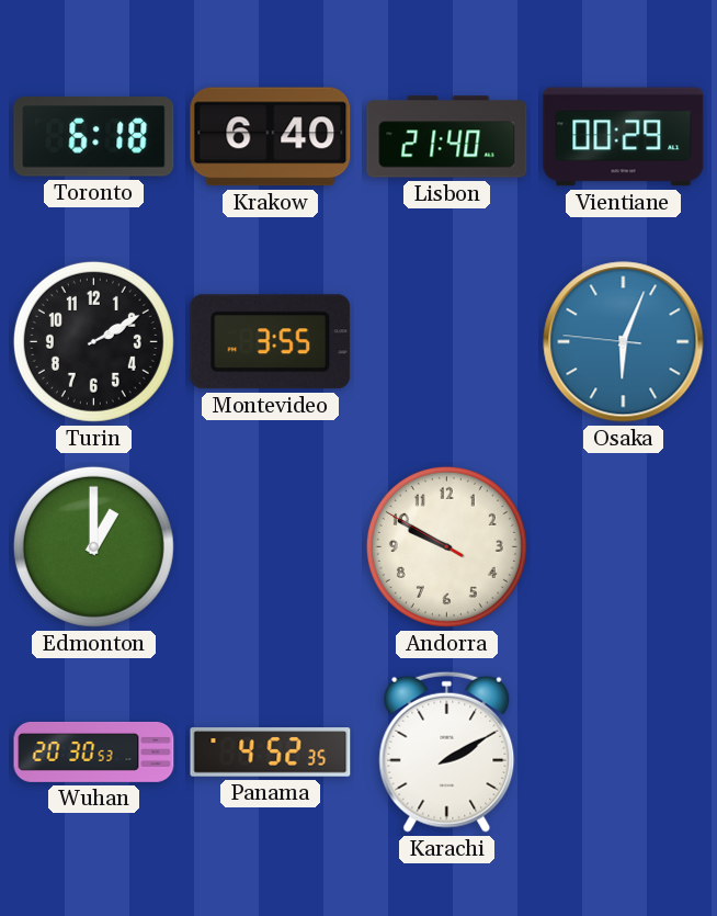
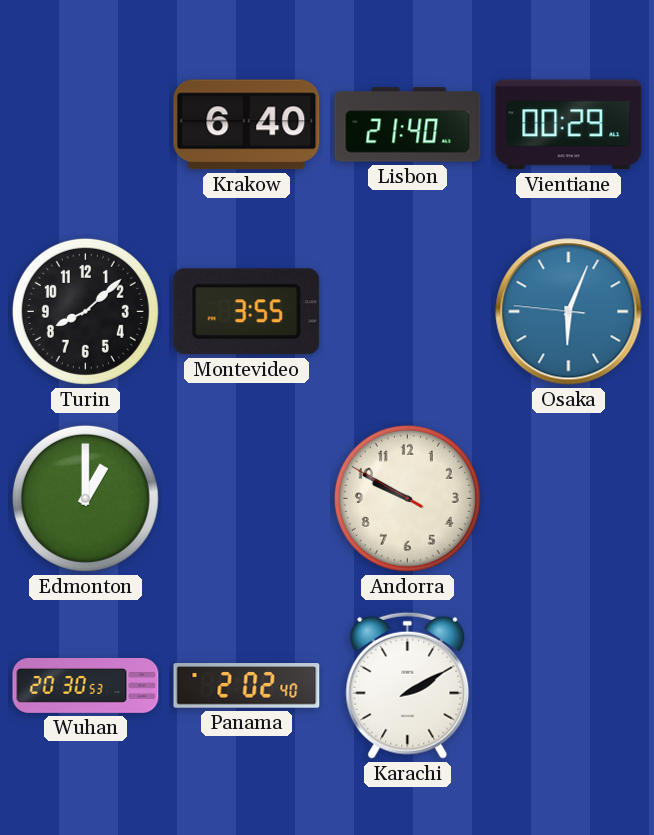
Toronto: 6:18 -> none
Turin: 2:10 -> 8:08
Panama: 4:52 -> 2:02
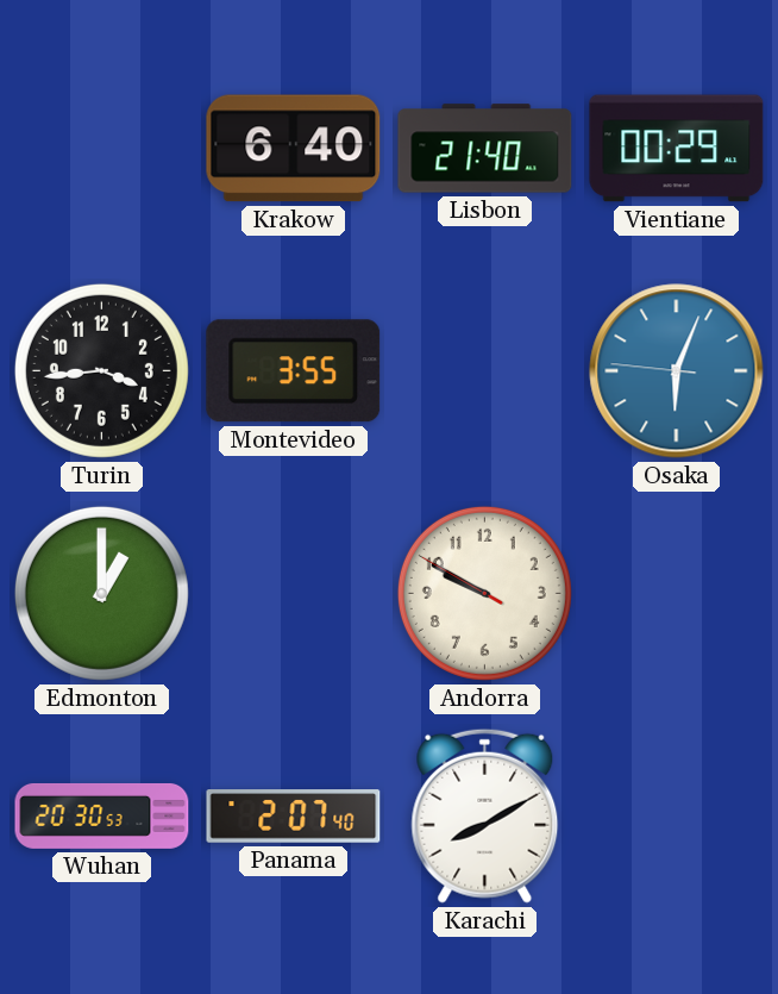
Turin: 8:08 -> 3:44
Panama: 2:02 -> 2:07
Karachi: 2:10 -> 8:10
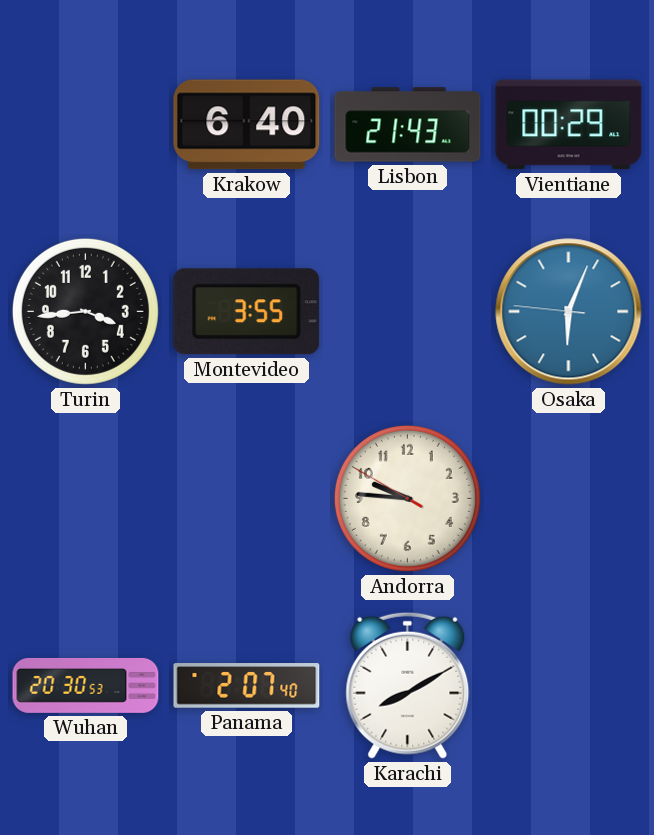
Lisbon: 21:40 -> 21:43
Edmonton: 1:00 -> none
Andorra: 9:49 -> 9:45
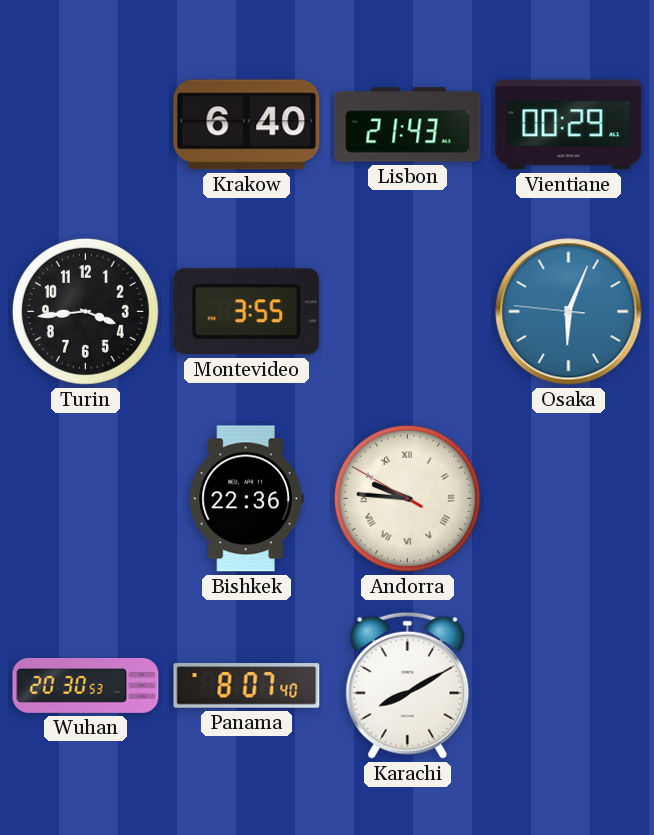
Bishkek: none -> 22:36
Andorra numerals: Arabic -> Roman
Panama: 2:07 -> 8:07
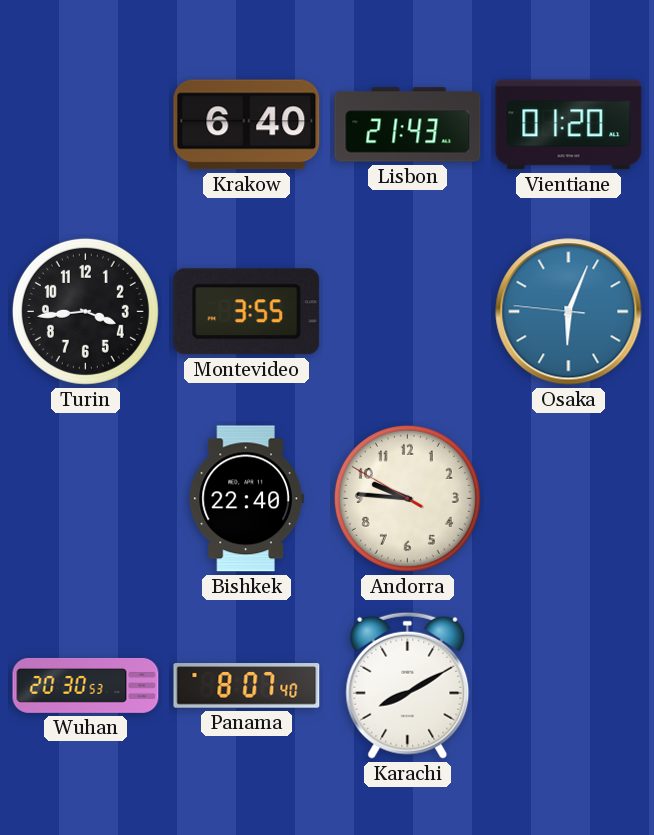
Vientiane: 00:29 -> 01:20
Bishkek: 22:36 -> 22:40
Andorra numerals: Roman -> Arabic
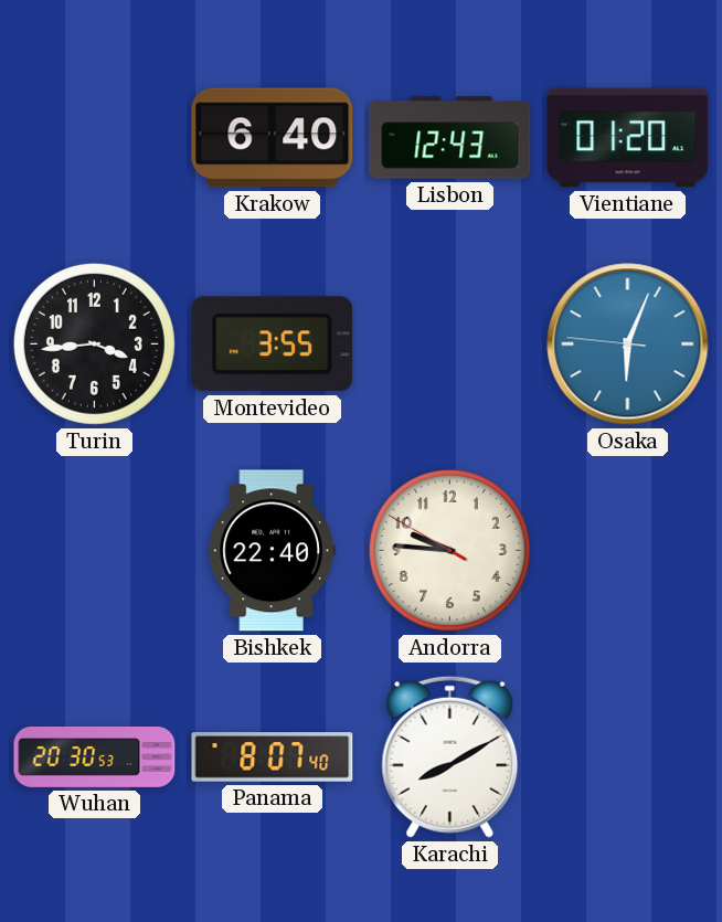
Lisbon: 21:43 -> 12:43
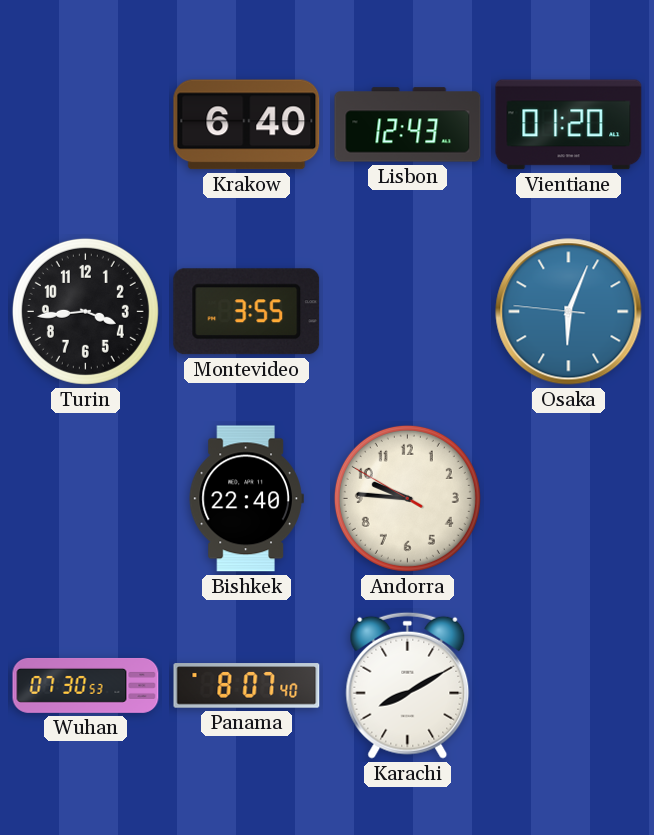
Wuhan: 20:30 -> 07:30
